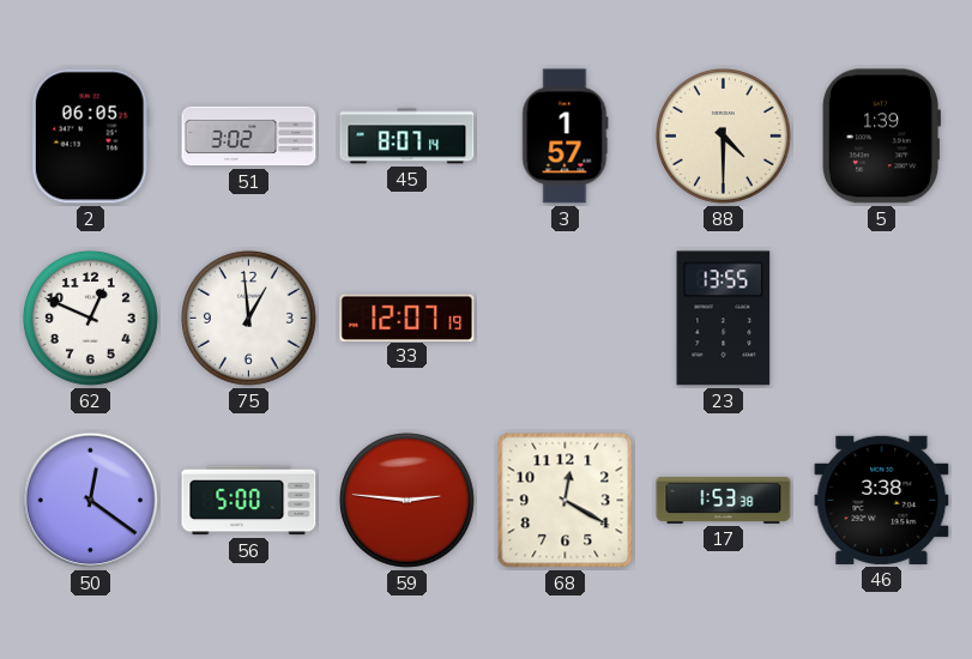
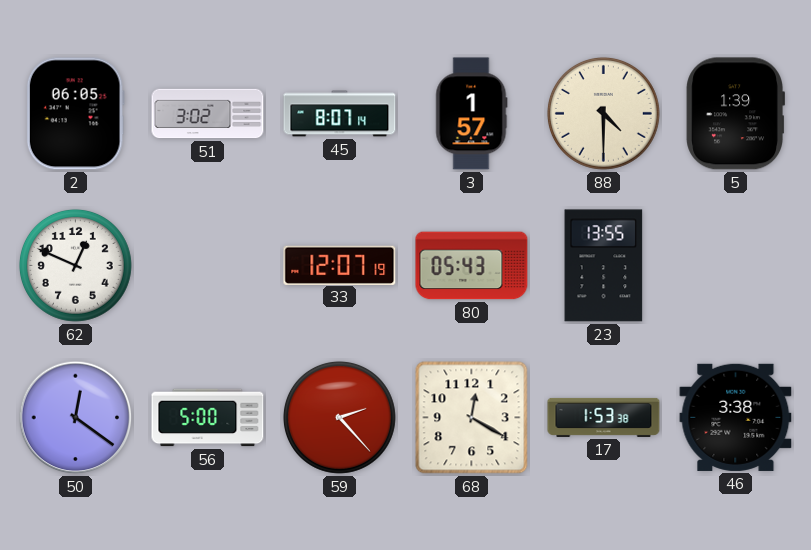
75: 12:59 -> none
80: none -> 05:43
59: 2:46 -> 2:23
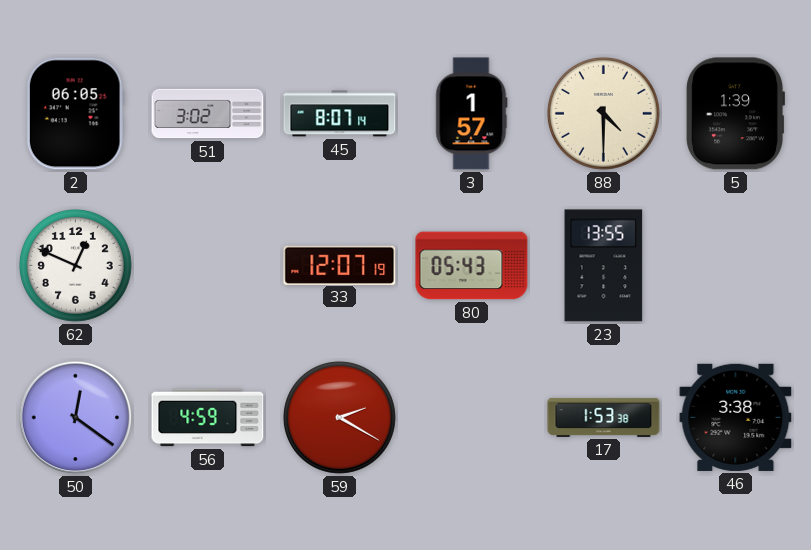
56: 5:00 -> 4:59
59: 2:23 -> 2:20
68: 12:20 -> none
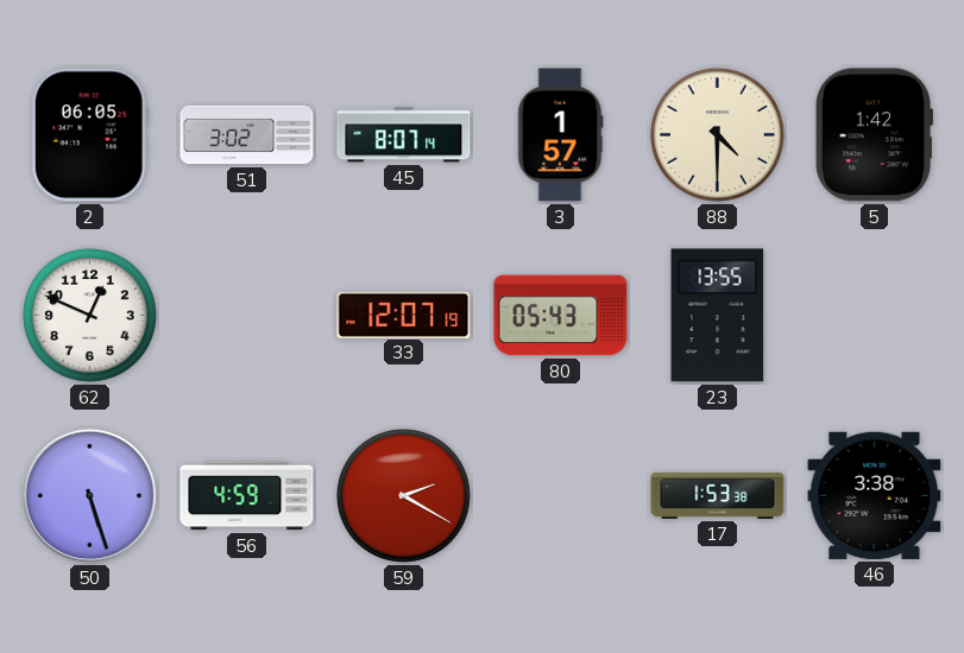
5: 1:39 -> 1:42
50: 12:21 -> 5:27
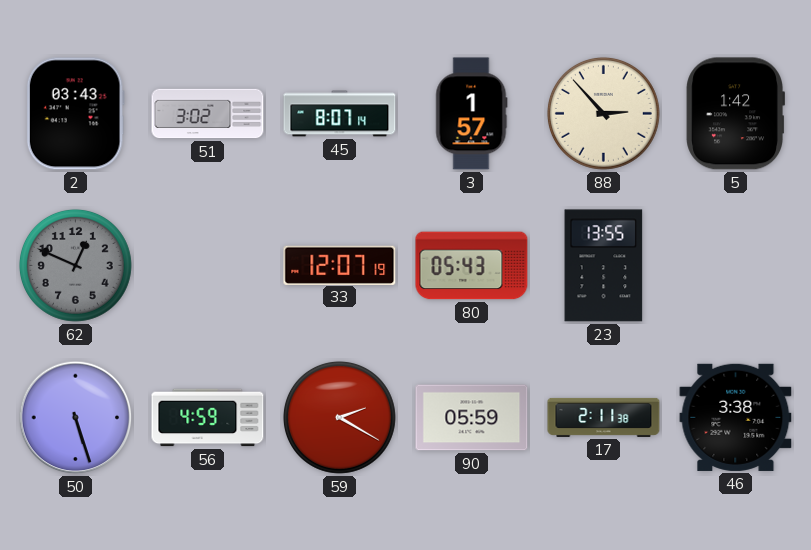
2: 06:05 -> 03:43
88: 4:30 -> 2:53
62 dial: white -> grey
90: none -> 05:59
17: 1:53 -> 2:11
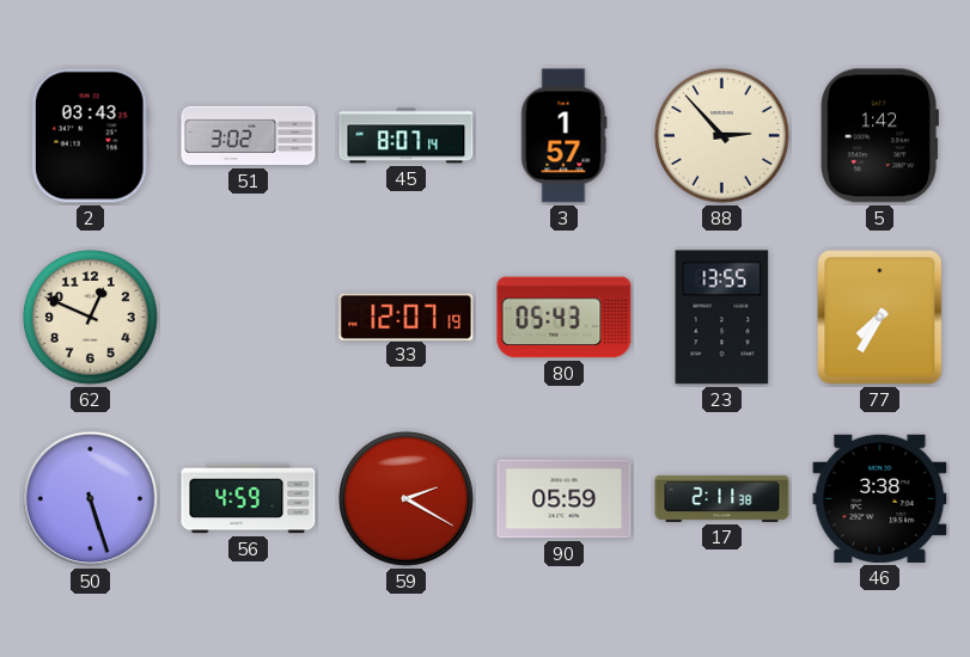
62 dial: grey -> cream
77: none -> 7:35
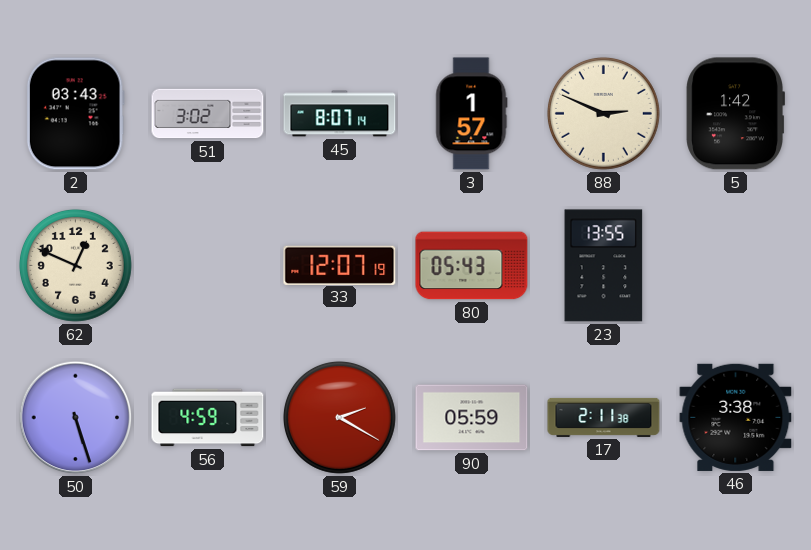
88: 2:53 -> 2:49
77: 7:35 -> none
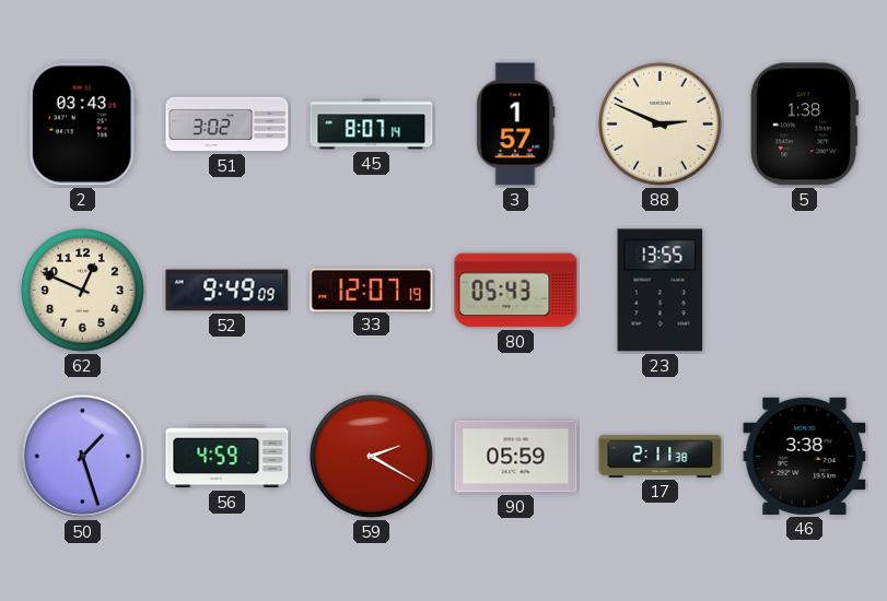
5: 1:42 -> 1:38
52: none -> 9:49
50: 5:27 -> 1:27
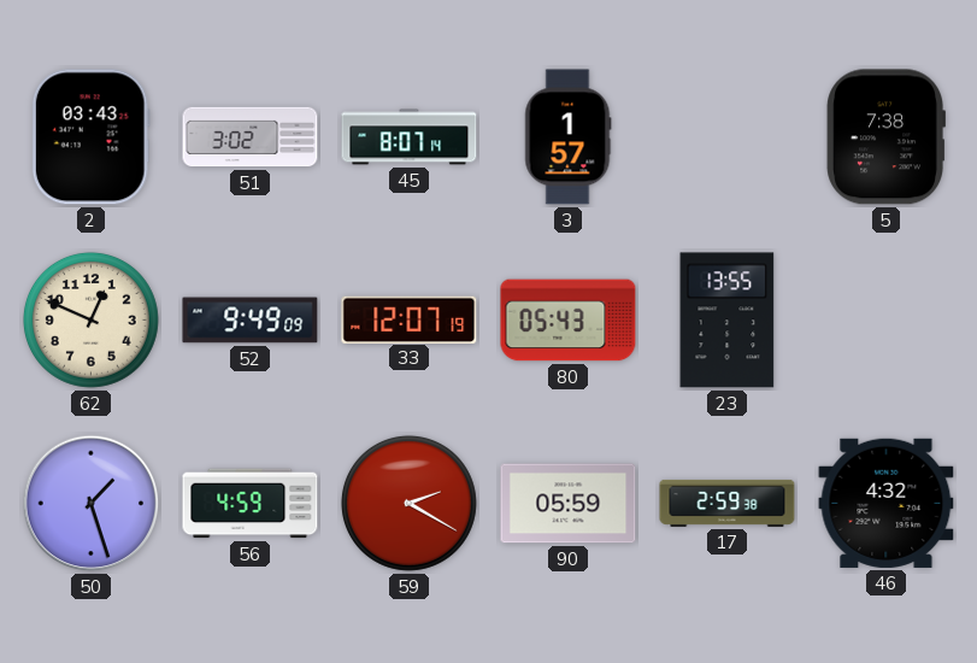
88: 2:49 -> none
5: 1:38 -> 7:38
17: 2:11 -> 2:59
46: 3:38 -> 4:32
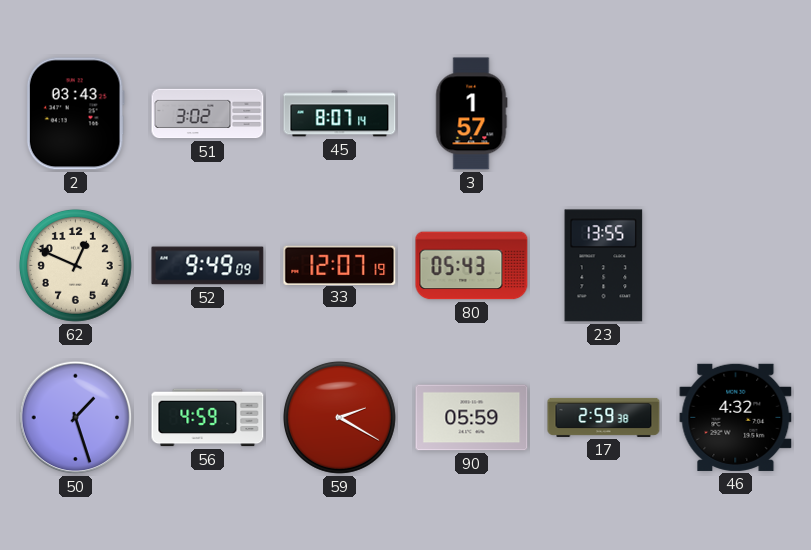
5: 7:38 -> none
